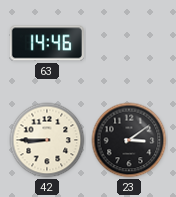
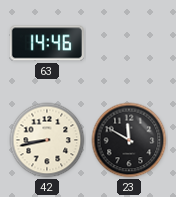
42: 8:45 -> 8:43
23: 3:09 -> 11:50
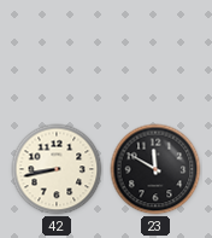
63: 14:46 -> none
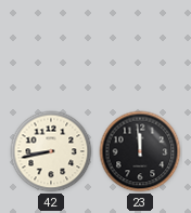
23: 11:50 -> 11:59
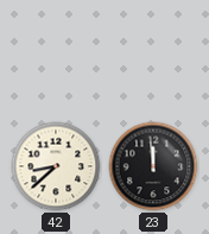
42: 8:43 -> 8:38
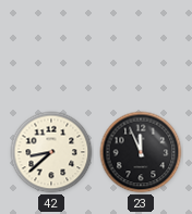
23: 11:59 -> 11:56
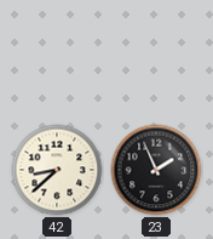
23: 11:56 -> 1:56
